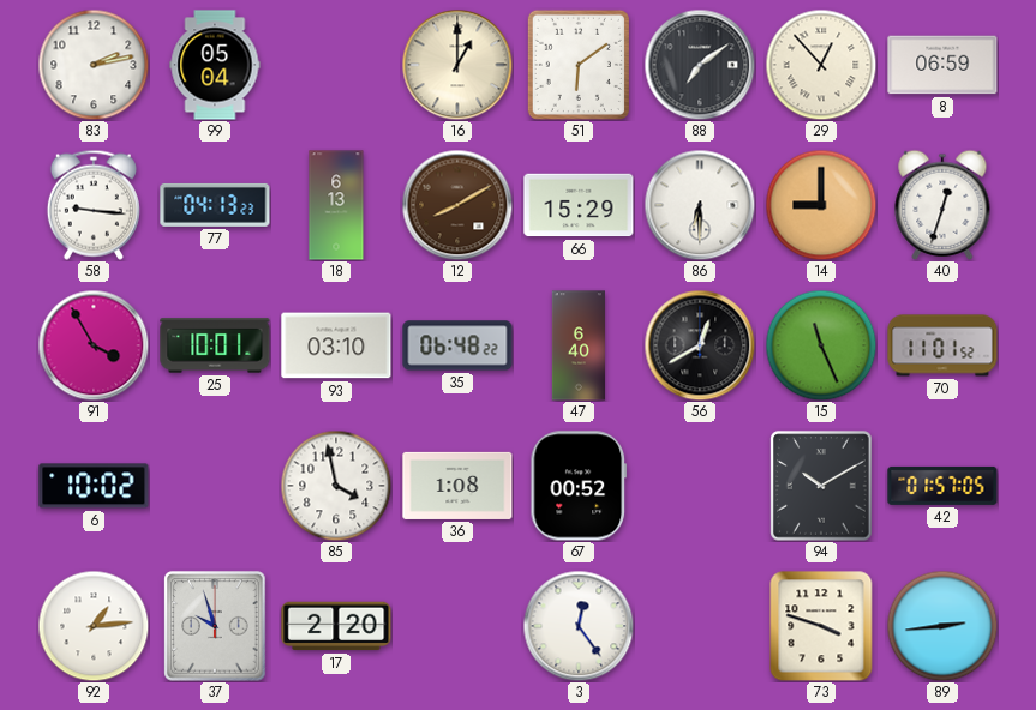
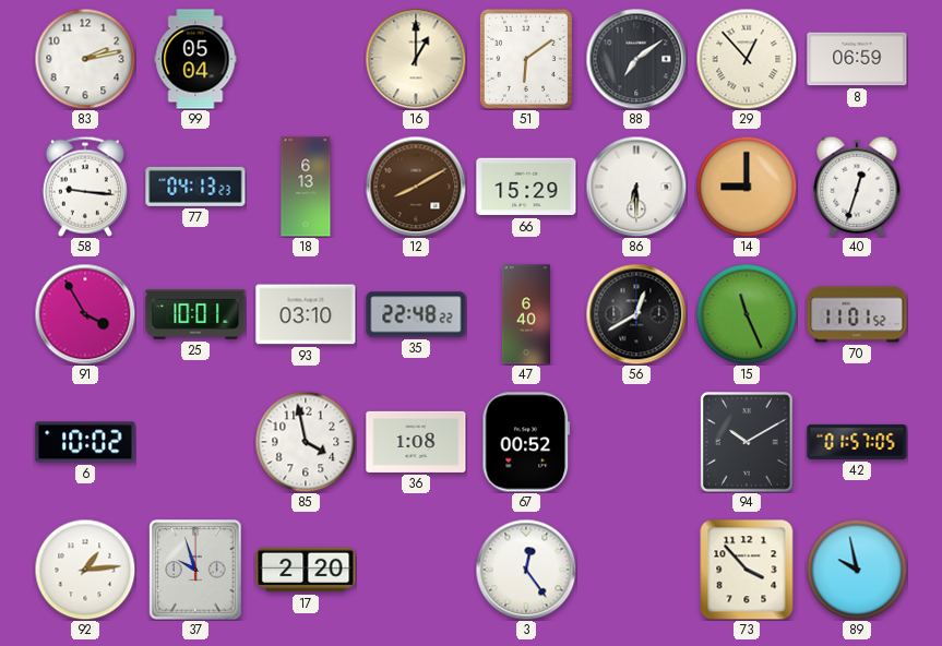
35: 06:48 -> 22:48
73: 3:48 -> 3:53
89: 2:44 -> 9:58
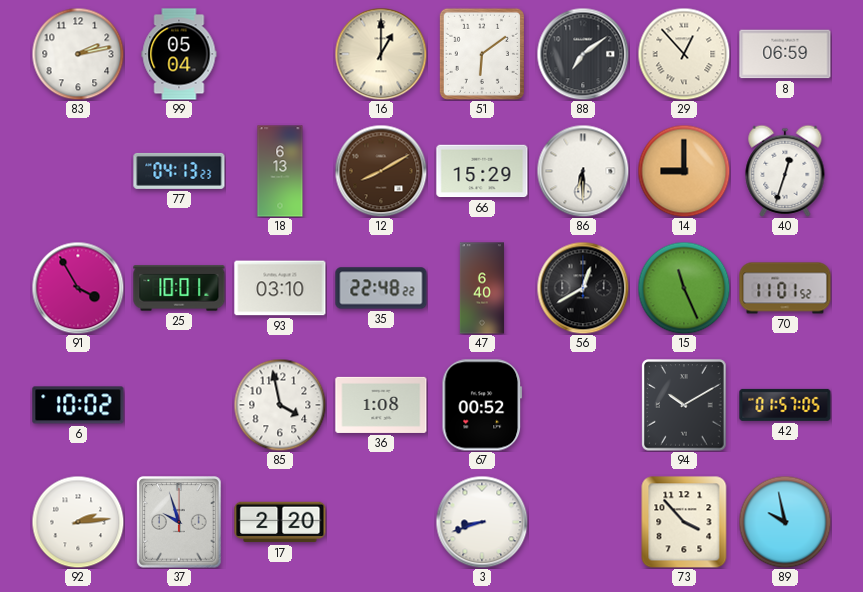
58: 9:16 -> none
92: 1:14 -> 2:14
3: 12:24 -> 8:42
